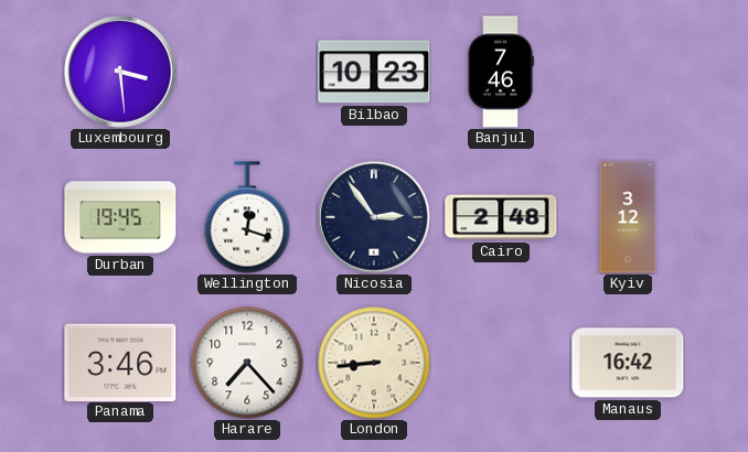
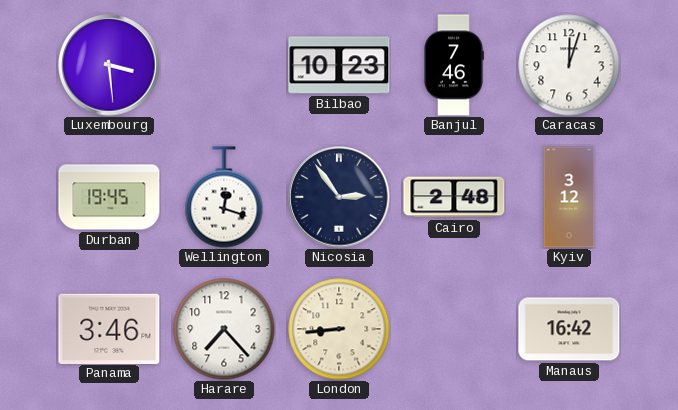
Caracas: none -> 12:03
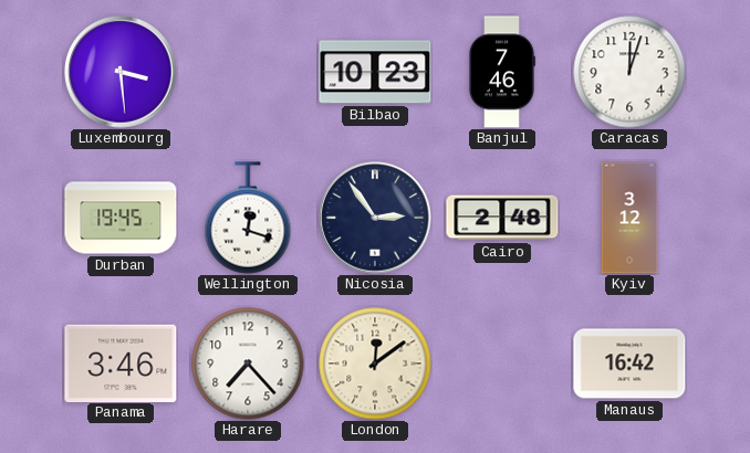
London: 8:44 -> 12:09
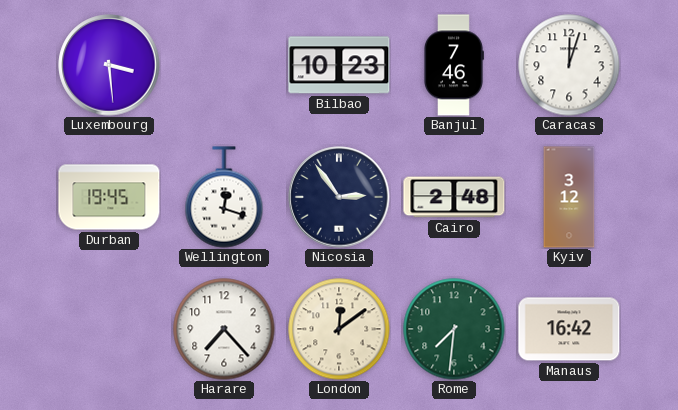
Panama: 3:46 -> none
Rome: none -> 7:31
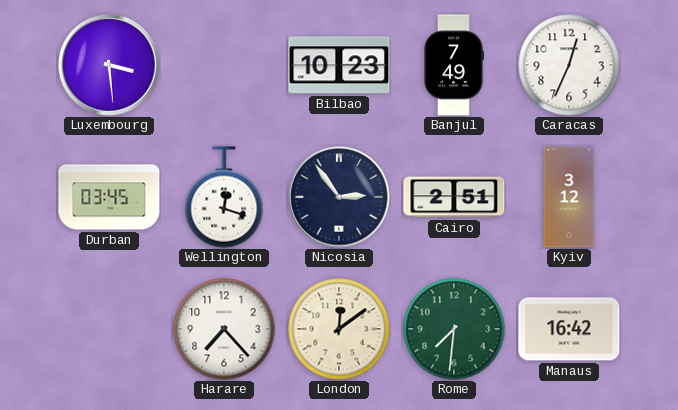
Banjul: 7:46 -> 7:49
Caracas: 12:03 -> 12:34
Durban: 19:45 -> 03:45
Cairo: 2:48 -> 2:51
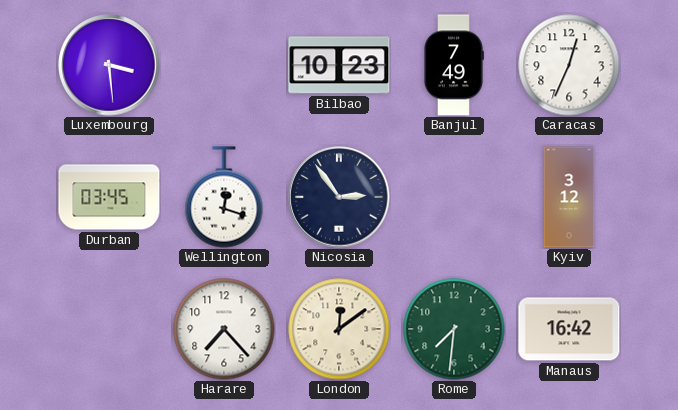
Cairo: 2:51 -> none
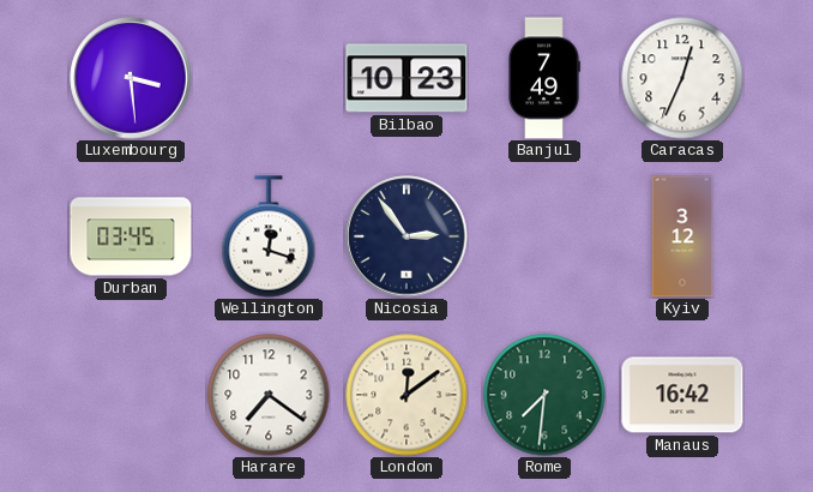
Harare: 7:23 -> 7:21
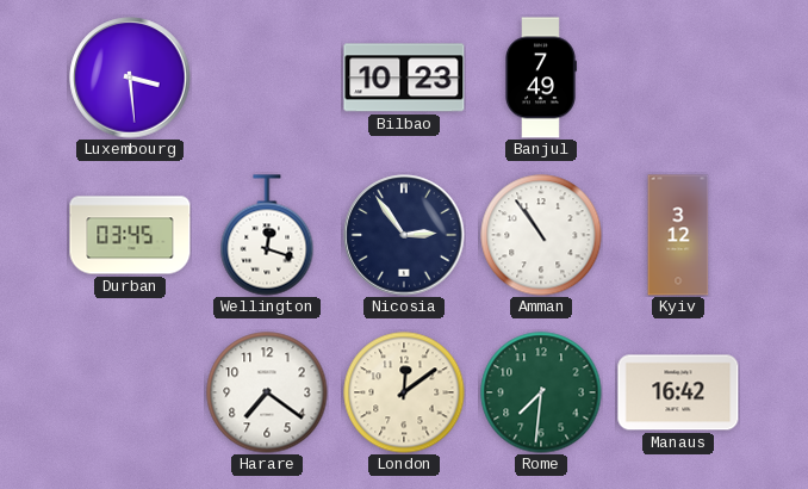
Caracas: 12:34 -> none
Amman: none -> 10:54
